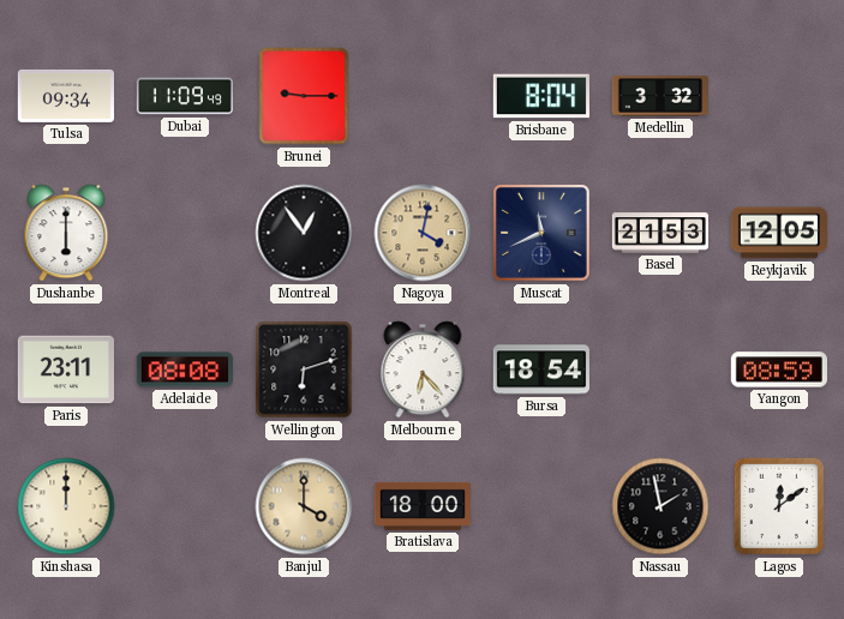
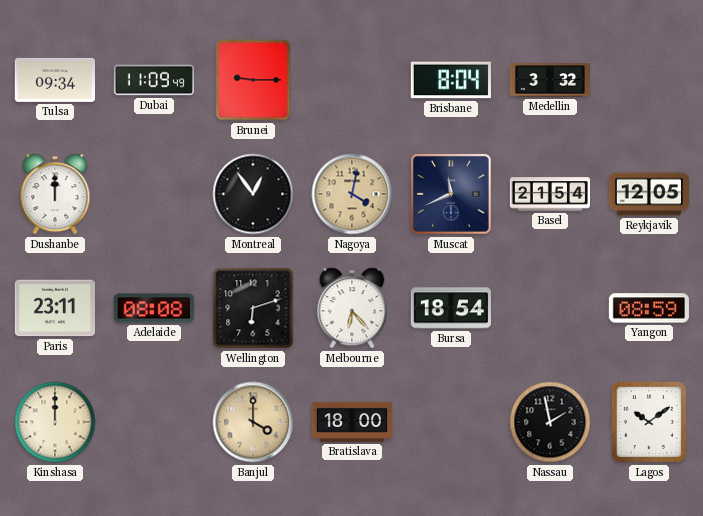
Dushanbe: 6:00 -> 12:00
Basel: 21:53 -> 21:54
Lagos: 12:09 -> 10:09
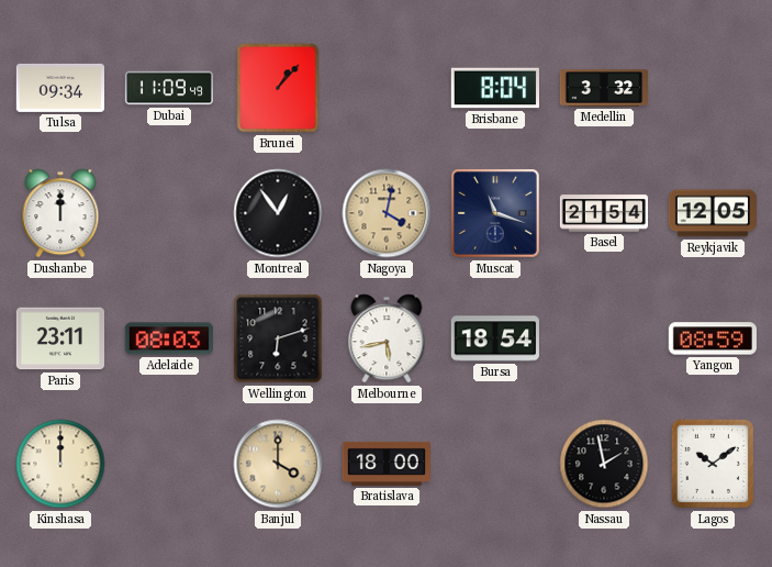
Brunei: 9:15 -> 1:07
Muscat: 11:41 -> 11:18
Adelaide: 08:08 -> 08:03
Melbourne: 6:23 -> 5:43
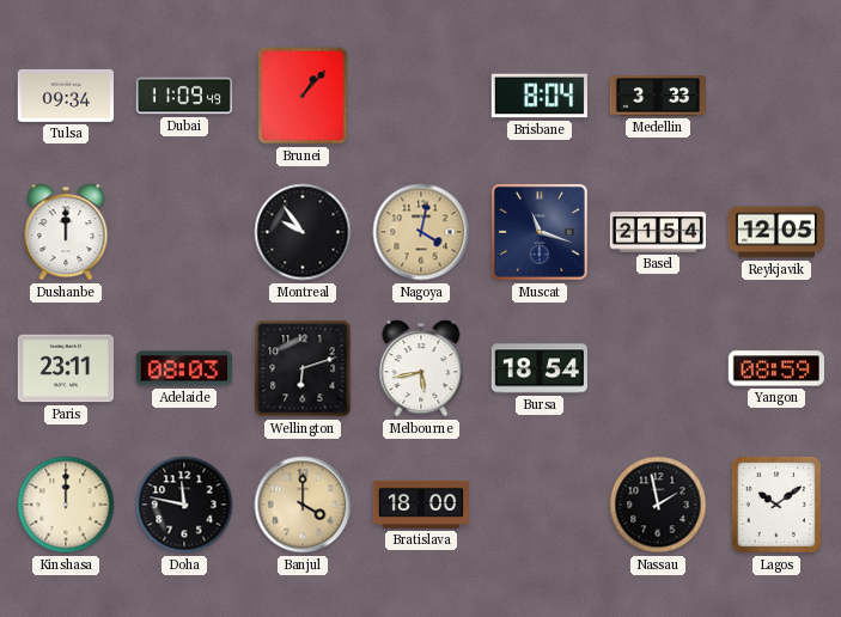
Medellin: 3:32 -> 3:33
Montreal: 12:54 -> 9:54
Doha: none -> 11:47
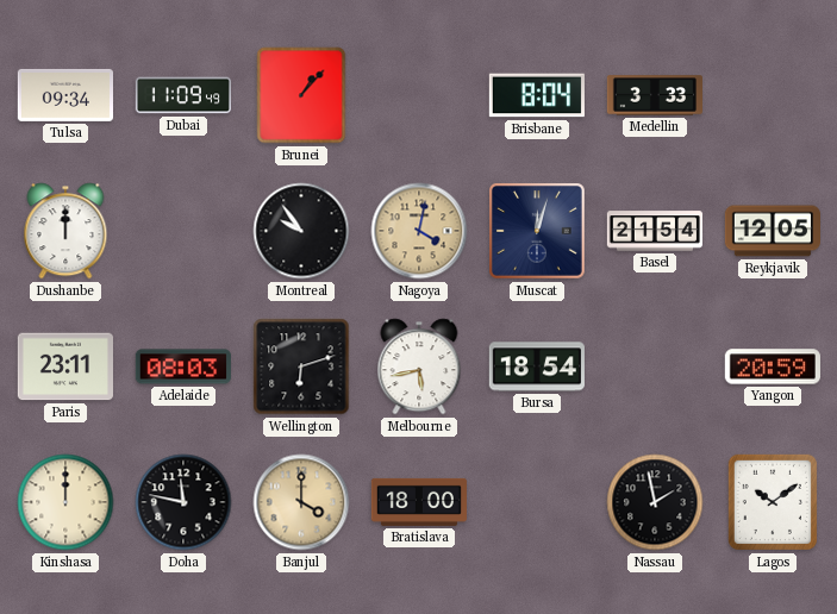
Muscat: 11:18 -> 12:03
Yangon: 08:59 -> 20:59
